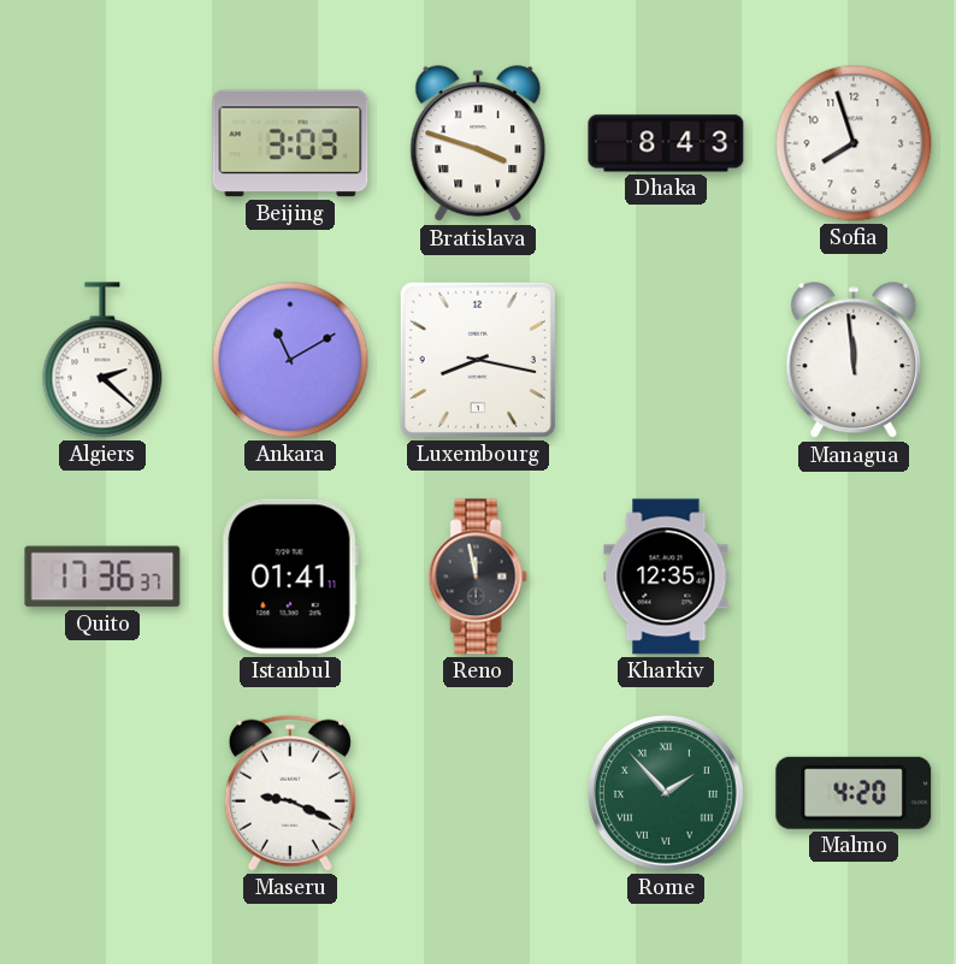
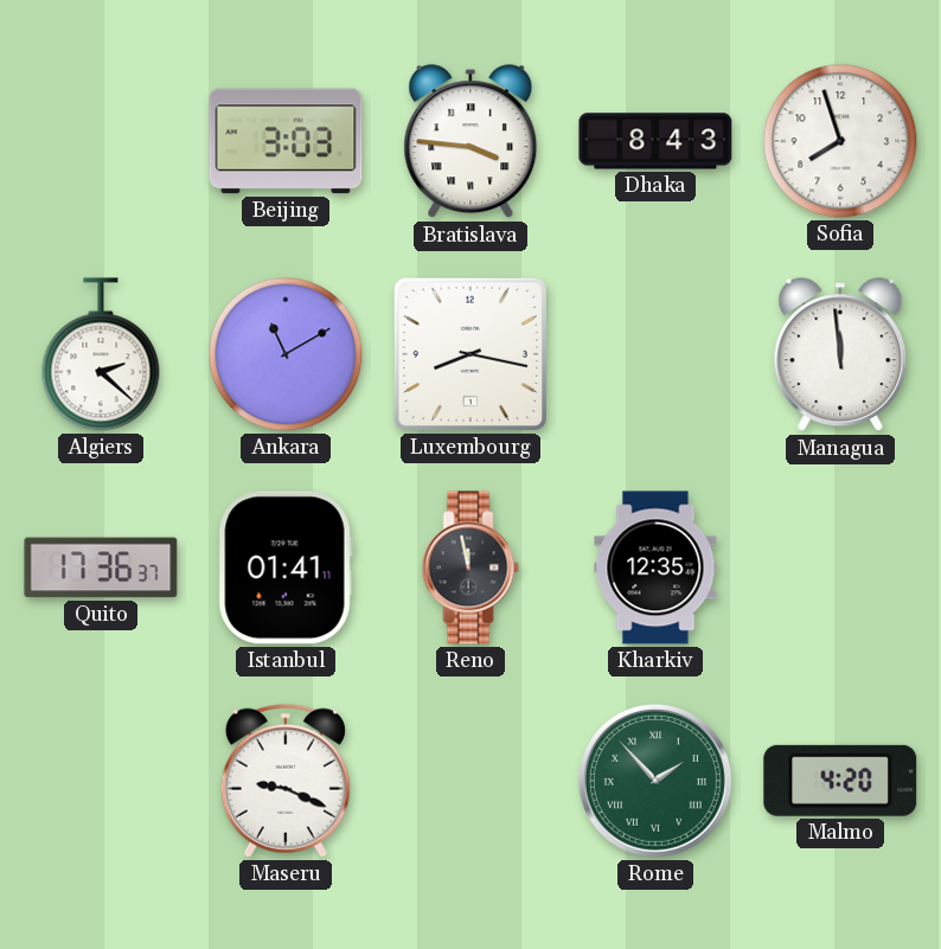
Bratislava: 3:48 -> 3:46
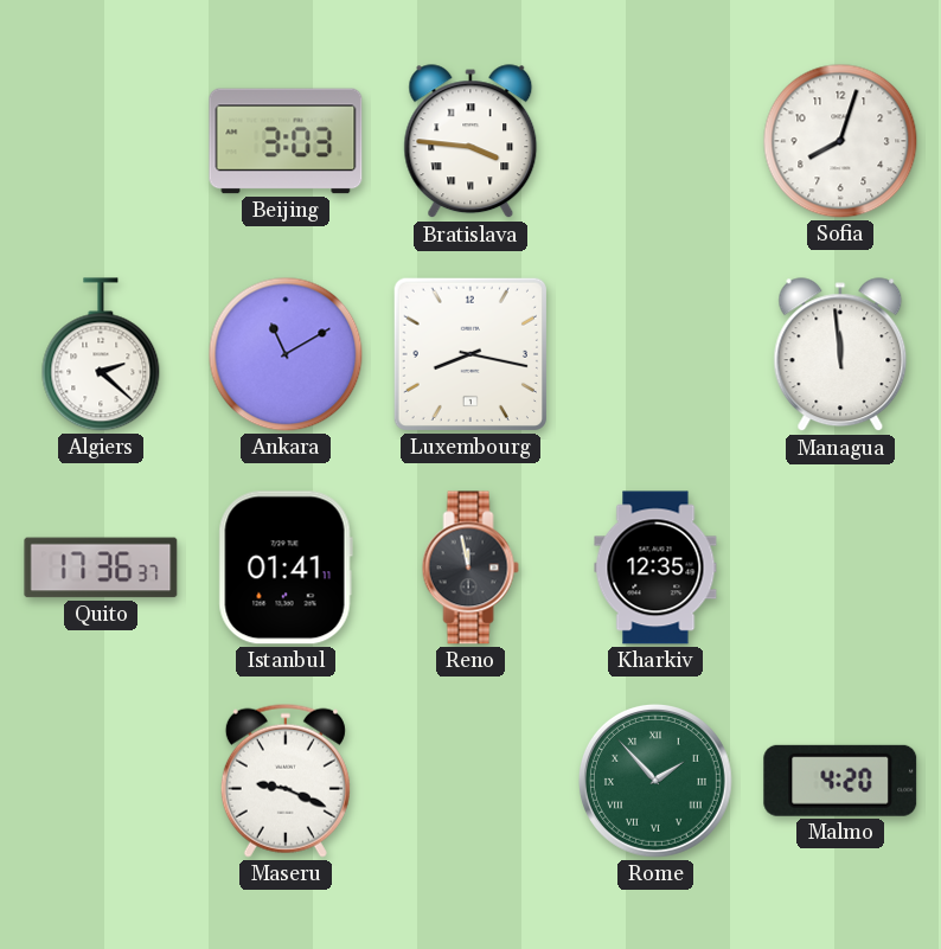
Dhaka: 8:43 -> none
Sofia: 7:57 -> 8:03
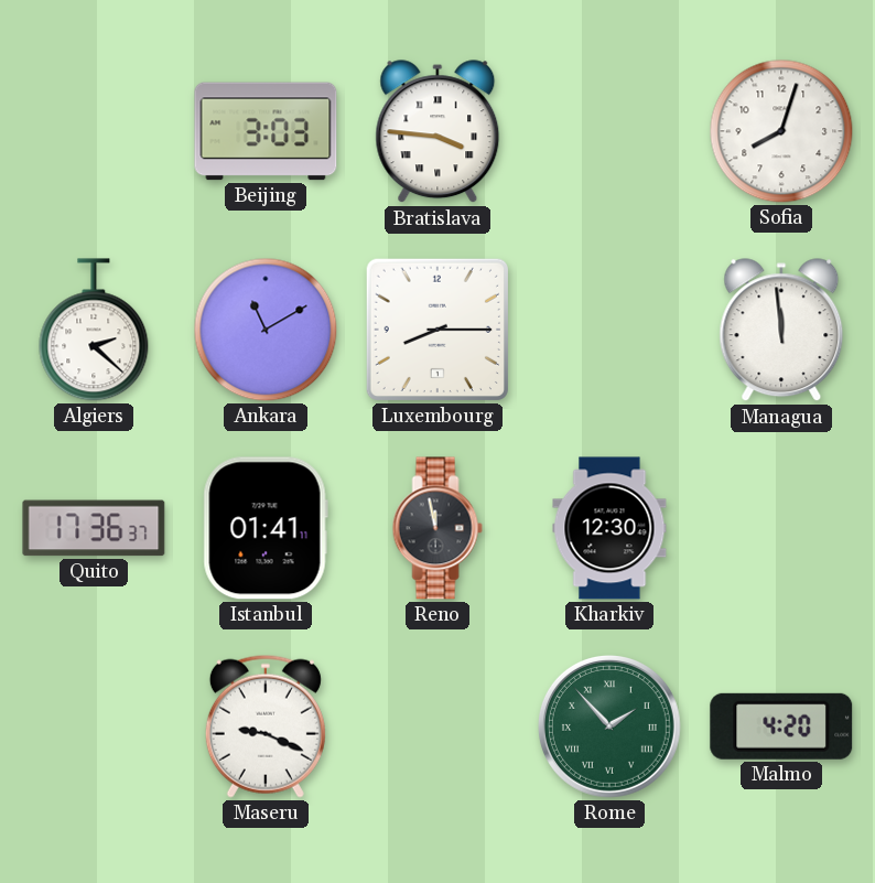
Luxembourg: 8:17 -> 8:15
Kharkiv: 12:35 -> 12:30
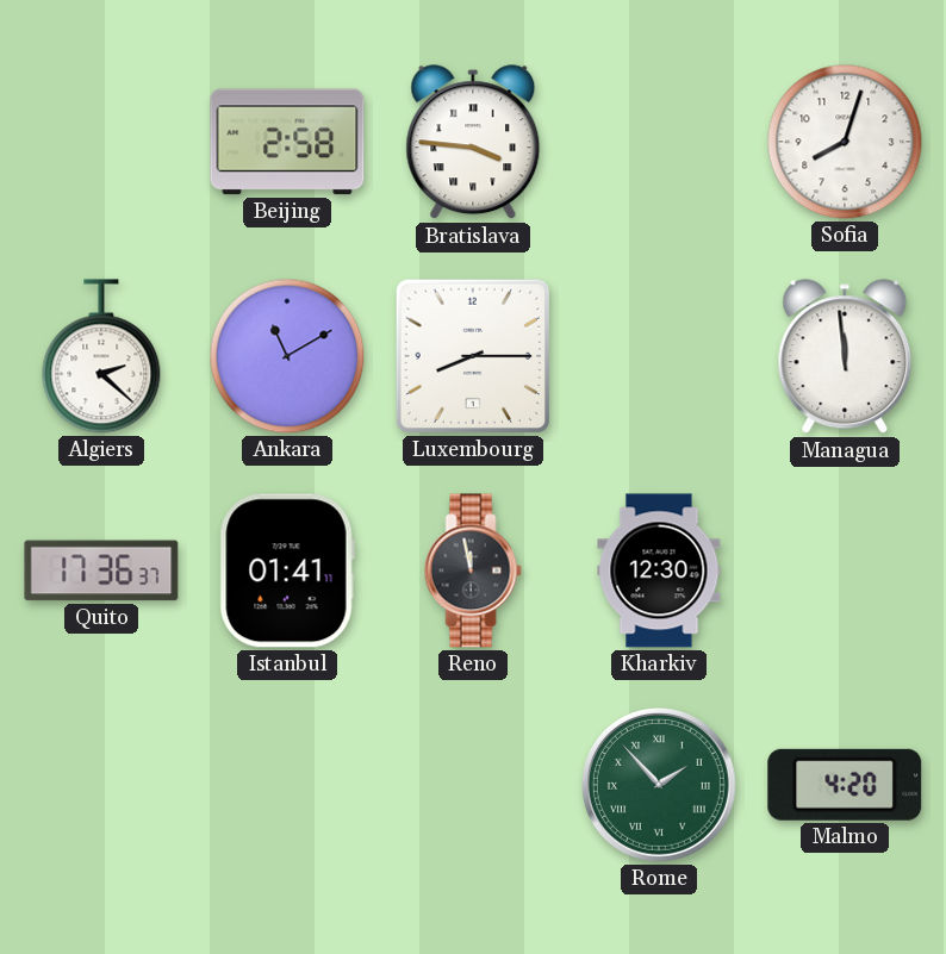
Beijing: 3:03 -> 2:58
Maseru: 9:19 -> none
